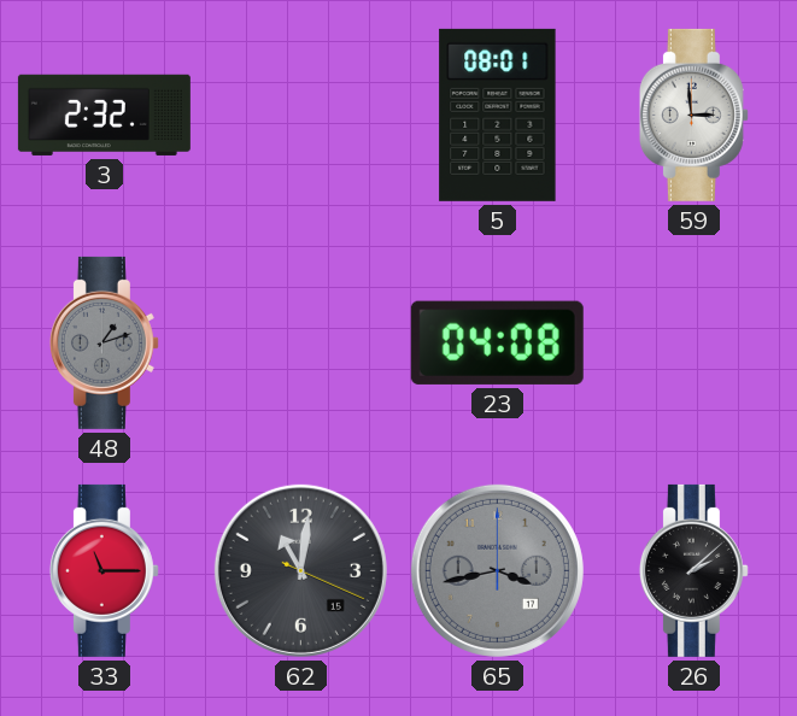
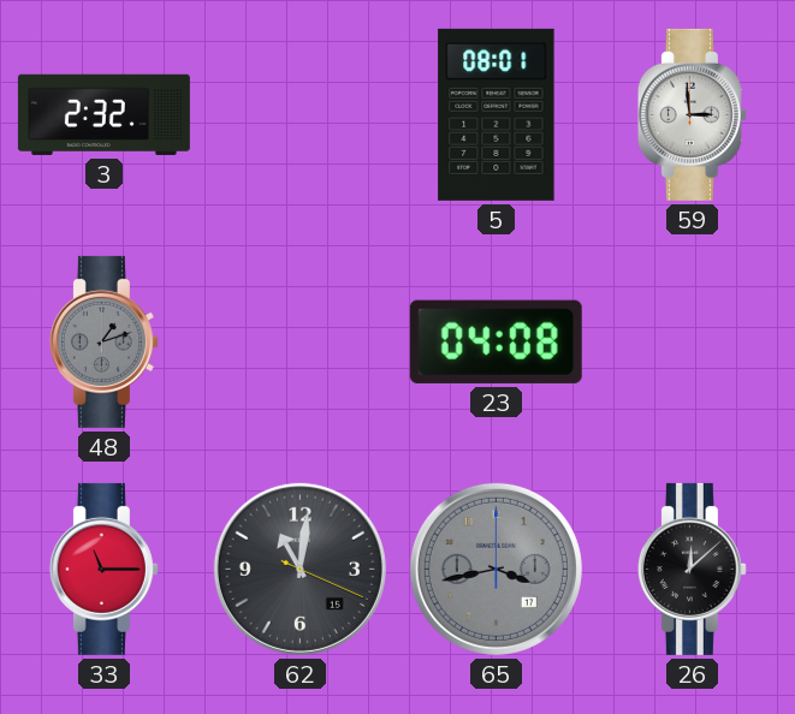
26: 2:08 -> 12:08
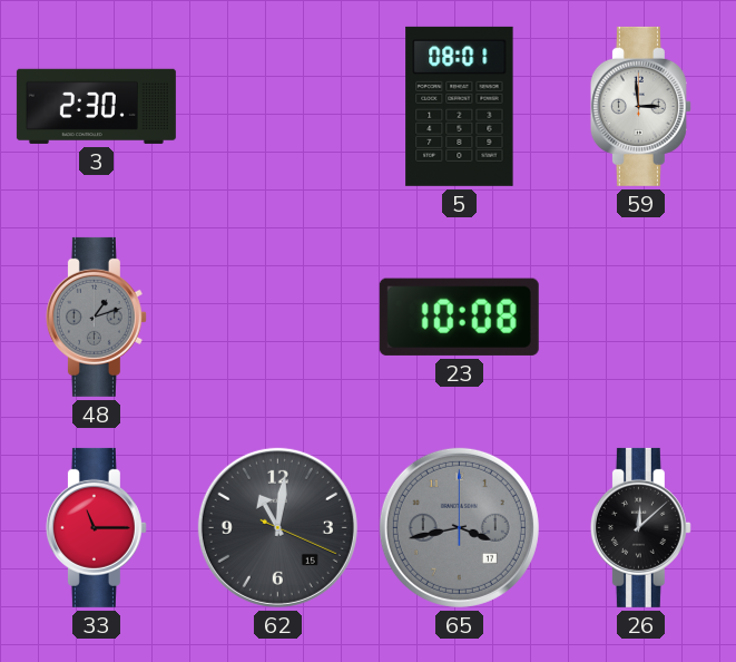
3: 2:32 -> 2:30
23: 04:08 -> 10:08
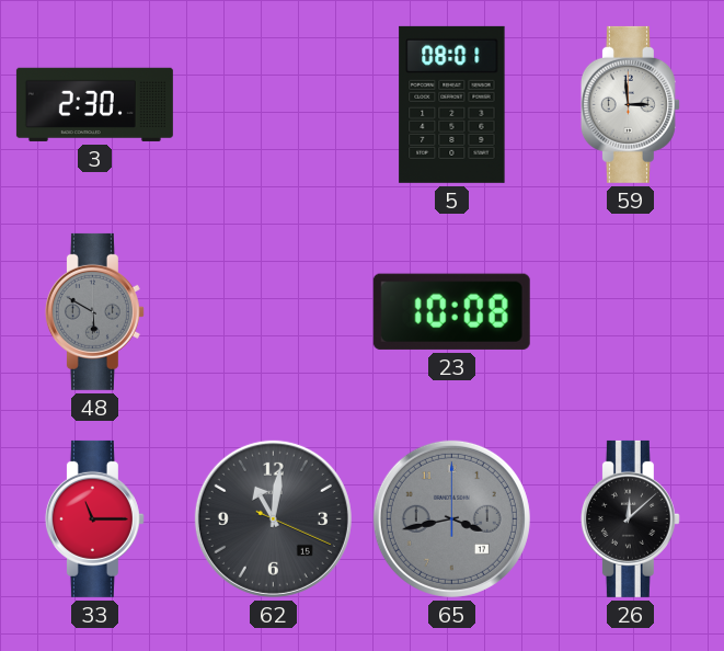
48: 1:12 -> 5:50
